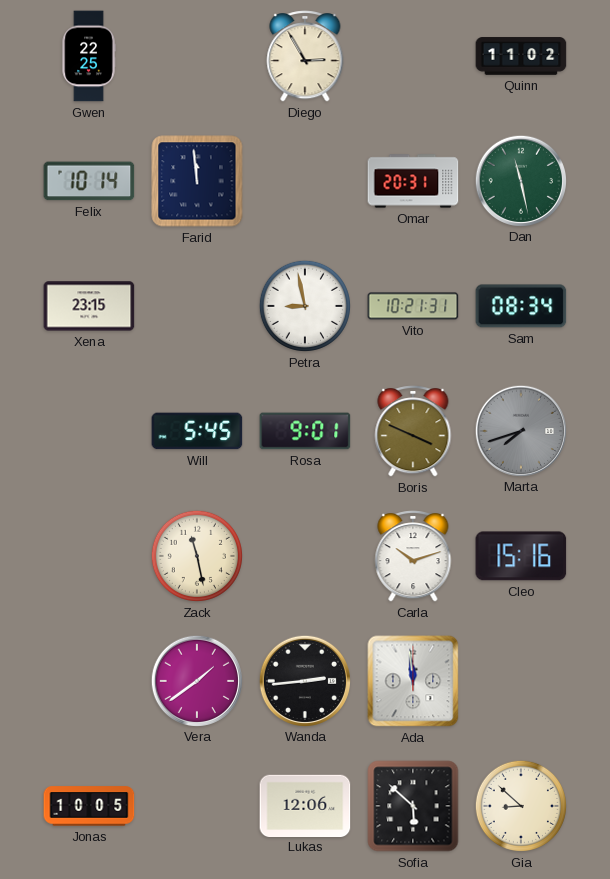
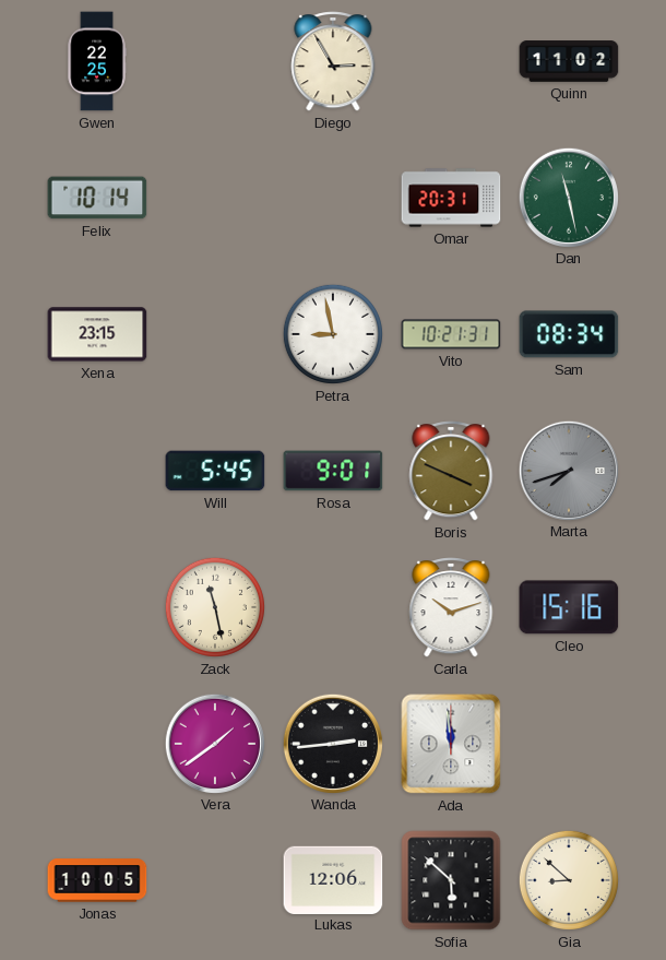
Farid: 11:59 -> none
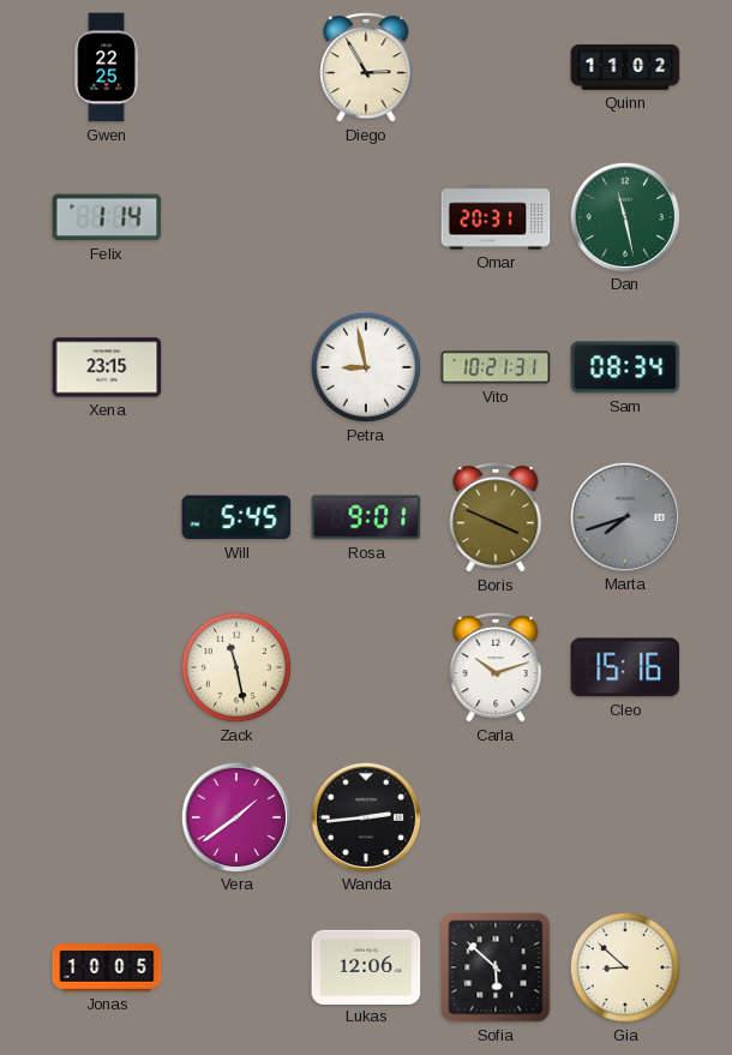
Felix: 10:14 -> 1:14
Ada: 11:59 -> none
